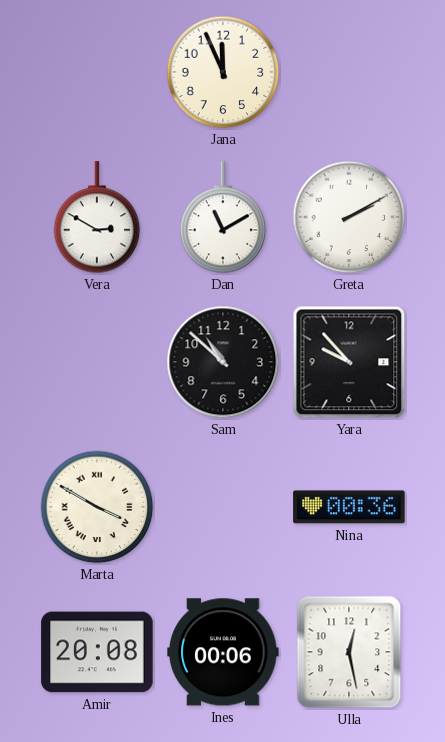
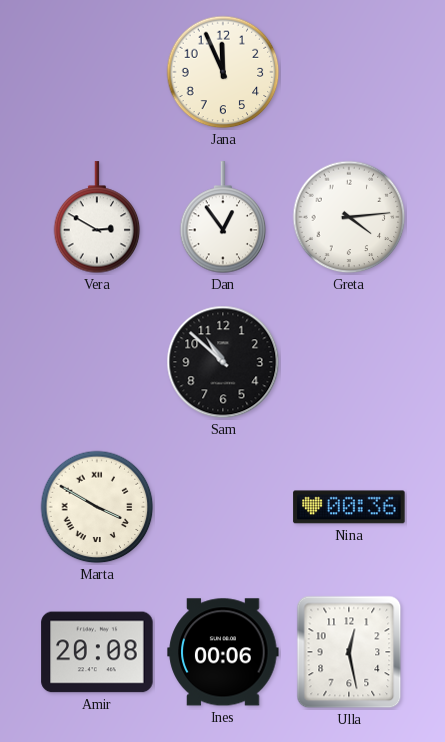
Dan: 11:10 -> 12:54
Greta: 2:10 -> 4:14
Yara: 9:53 -> none
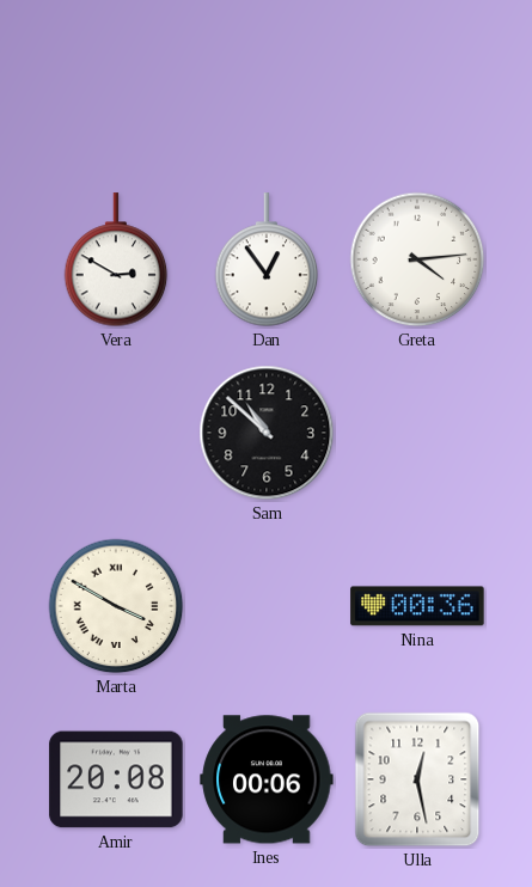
Jana: 11:56 -> none
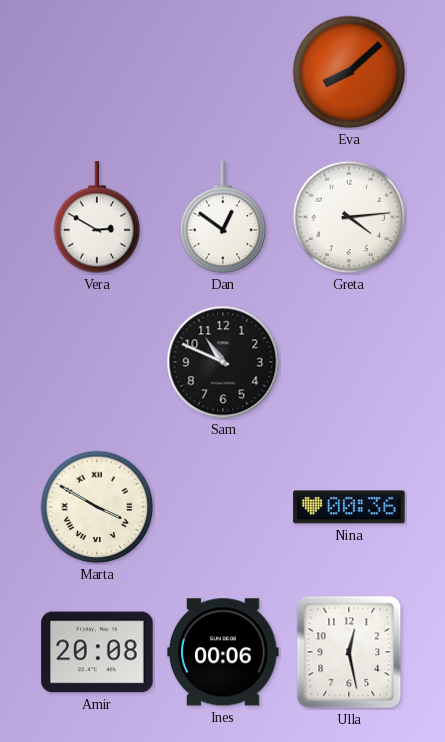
Eva: none -> 8:08
Dan: 12:54 -> 12:51
Sam: 10:52 -> 10:49
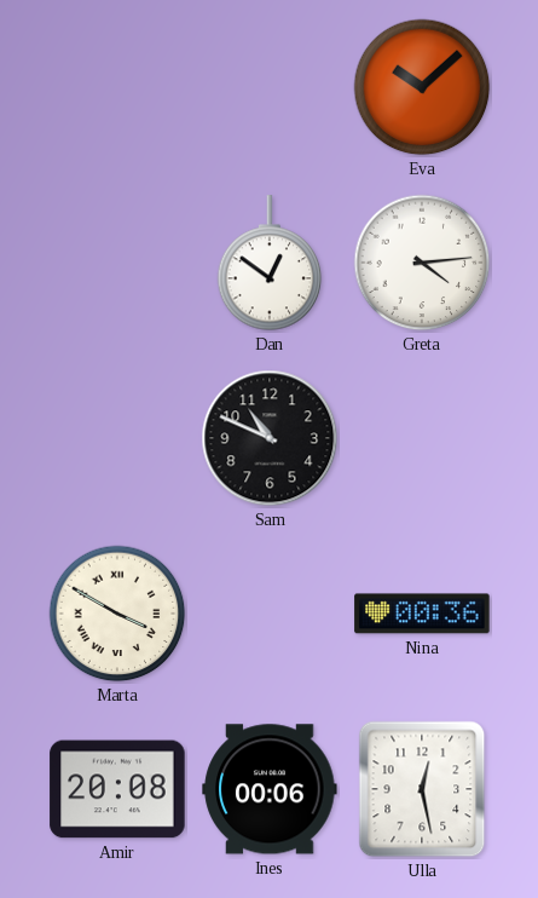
Eva: 8:08 -> 10:08
Vera: 2:50 -> none
